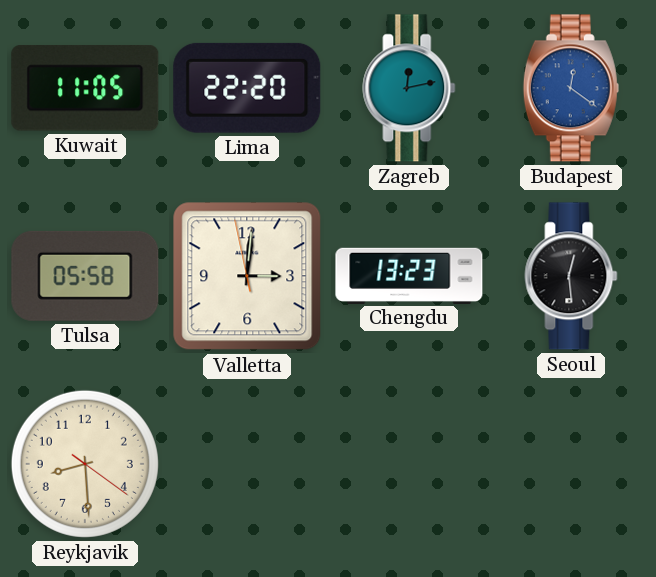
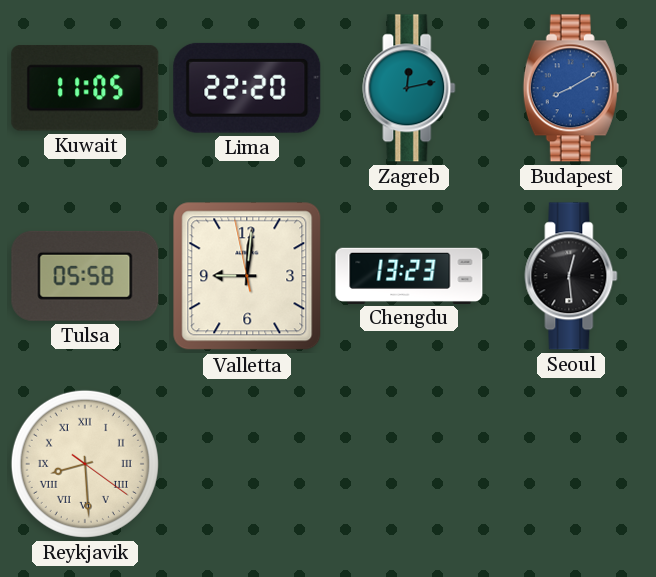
Budapest: 12:21 -> 8:10
Valletta: 3:00 -> 9:00
Reykjavik numerals: Arabic -> Roman
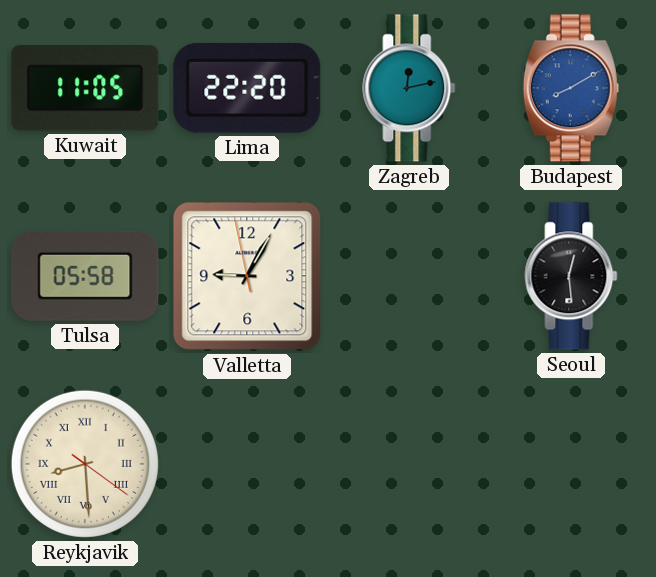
Valletta: 9:00 -> 9:04
Chengdu: 13:23 -> none
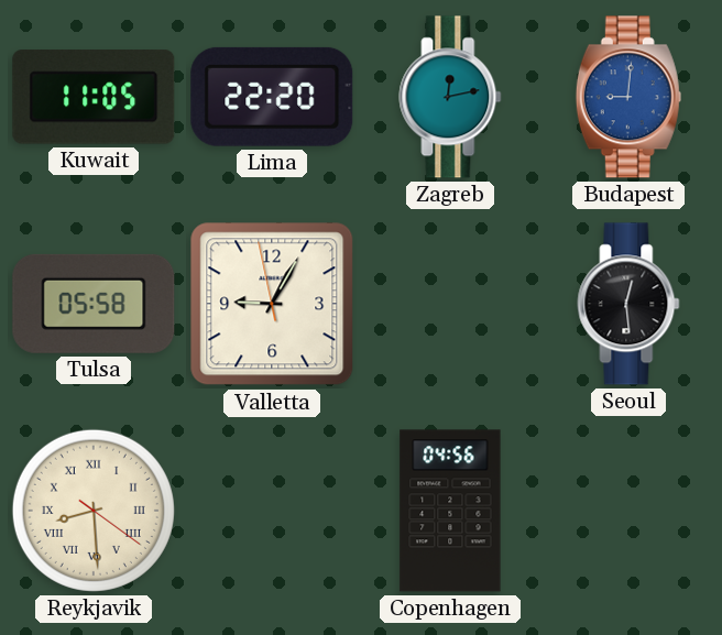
Budapest: 8:10 -> 9:01
Copenhagen: none -> 04:56
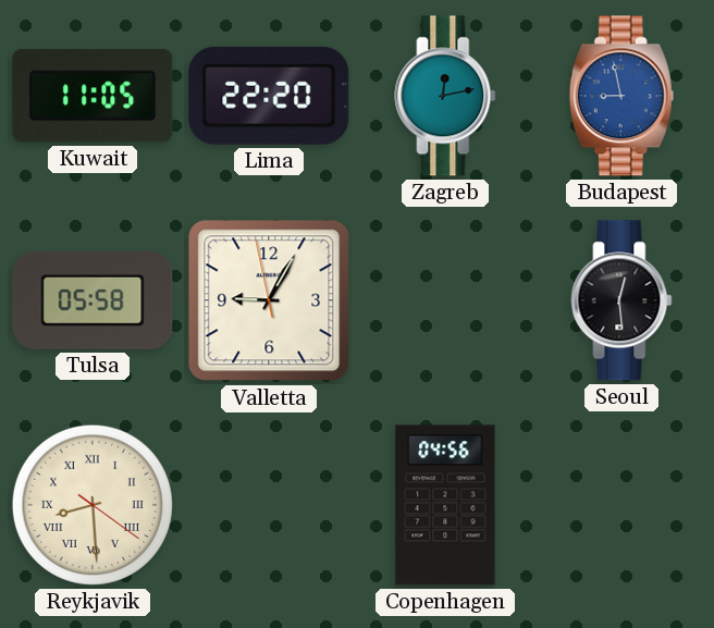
Budapest: 9:01 -> 8:58
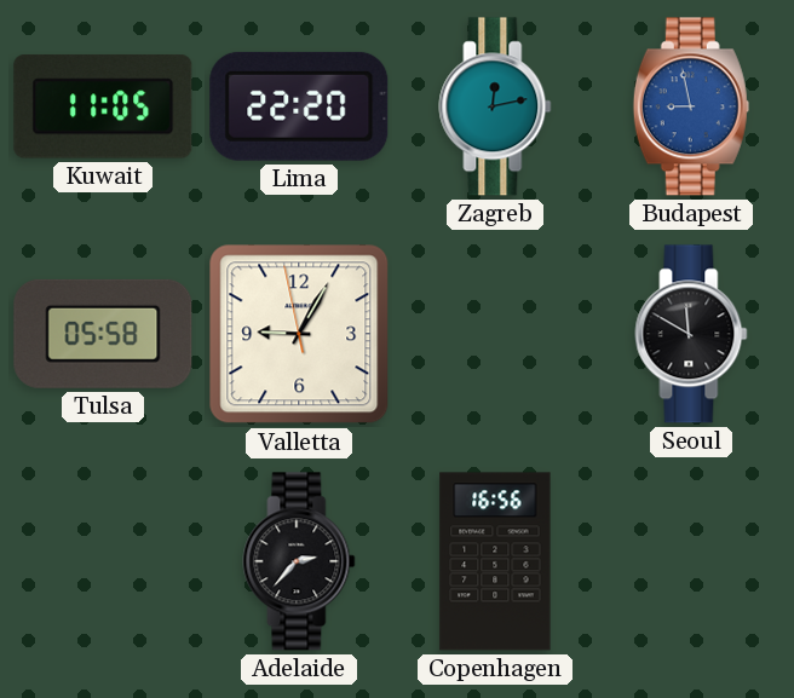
Seoul: 12:29 -> 11:50
Reykjavik: 8:29 -> none
Adelaide: none -> 2:37
Copenhagen: 04:56 -> 16:56
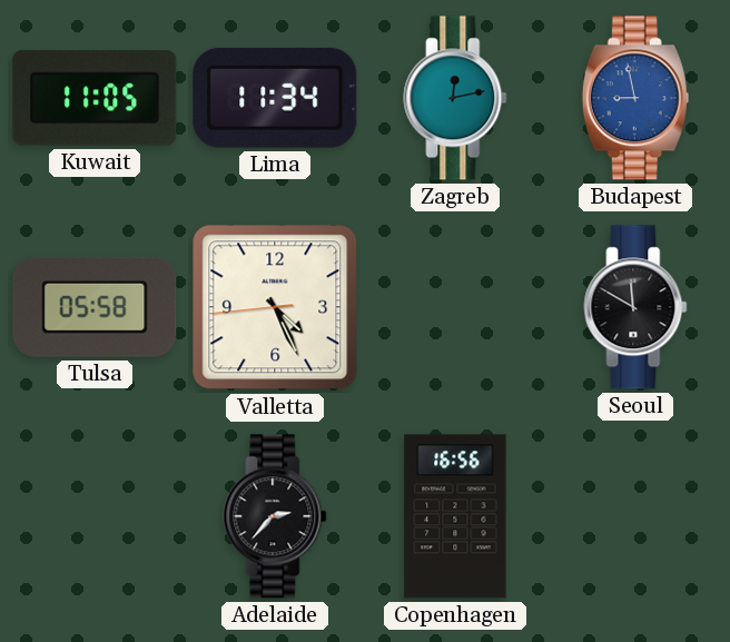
Lima: 22:20 -> 11:34
Valletta: 9:04 -> 4:25
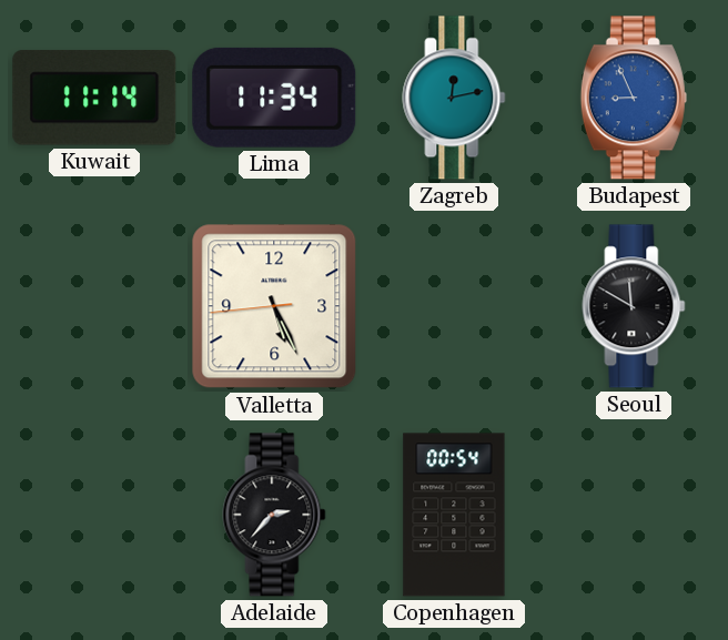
Kuwait: 11:05 -> 11:14
Budapest: 8:58 -> 8:56
Tulsa: 05:58 -> none
Valletta: 4:25 -> 5:25
Copenhagen: 16:56 -> 00:54
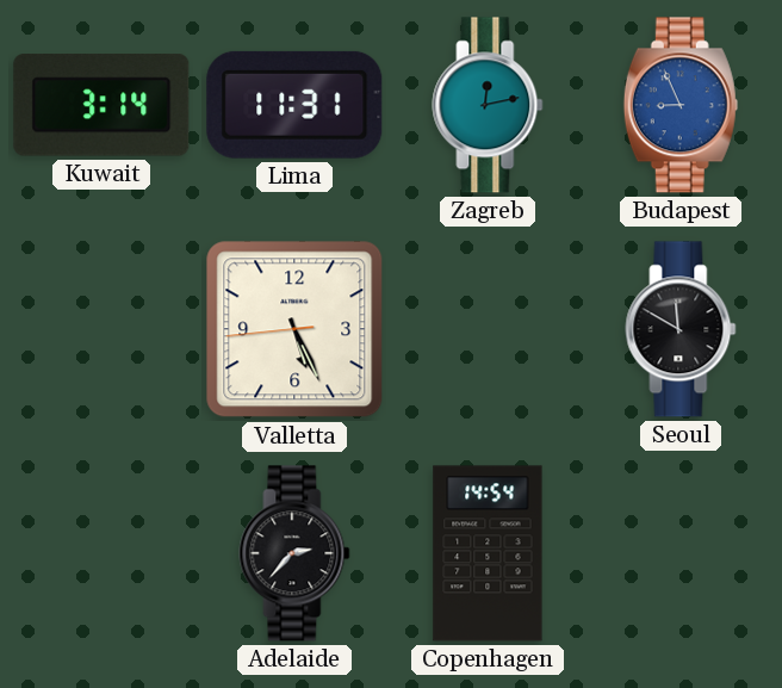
Kuwait: 11:14 -> 3:14
Lima: 11:34 -> 11:31
Copenhagen: 00:54 -> 14:54
